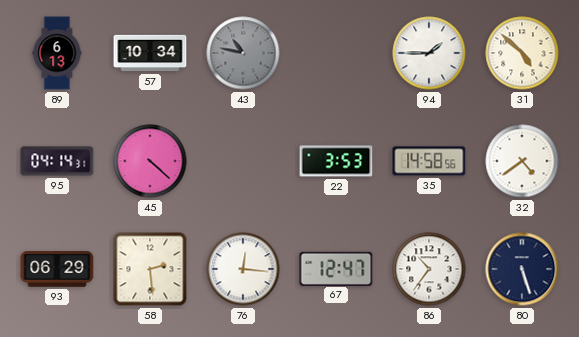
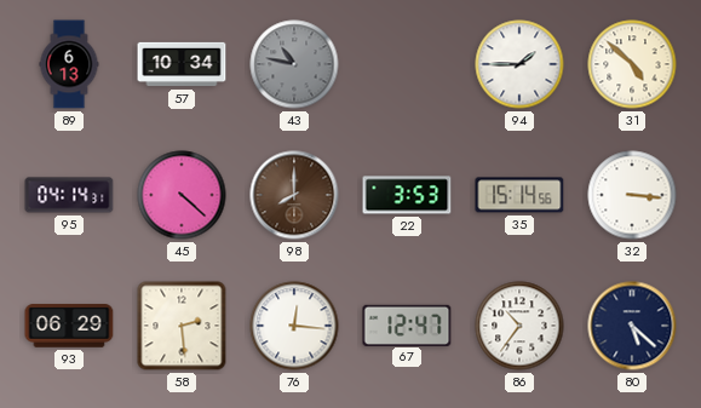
98: none -> 8:00
35: 14:58 -> 15:14
32: 4:39 -> 3:16
80: 5:27 -> 5:22
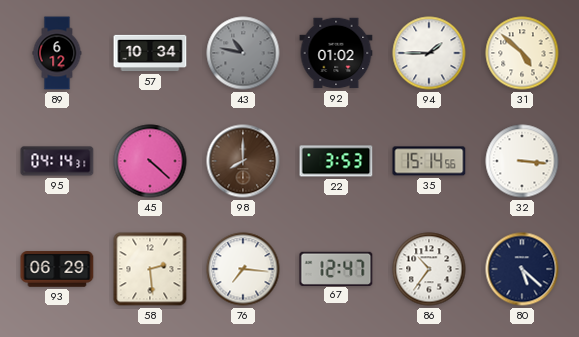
89: 6:13 -> 6:12
92: none -> 01:02
76: 12:16 -> 7:16
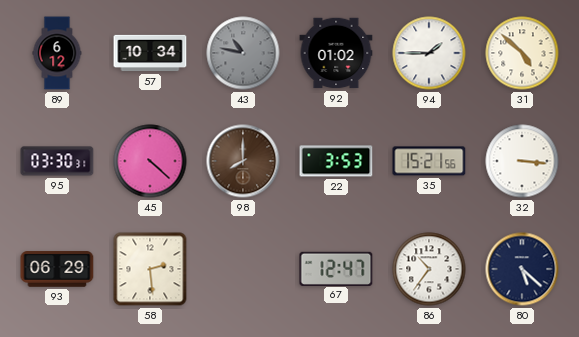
95: 04:14 -> 03:30
35: 15:14 -> 15:21
76: 7:16 -> none
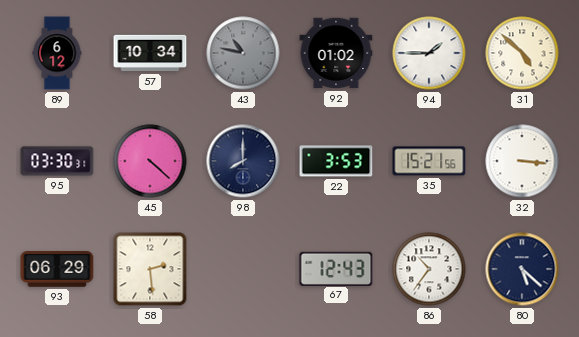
98 dial: brown -> navy
67: 12:47 -> 12:43
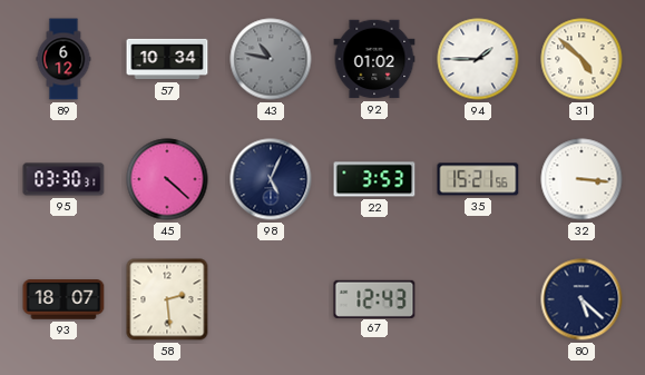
98: 8:00 -> 5:04
93: 06:29 -> 18:07
86: 10:36 -> none
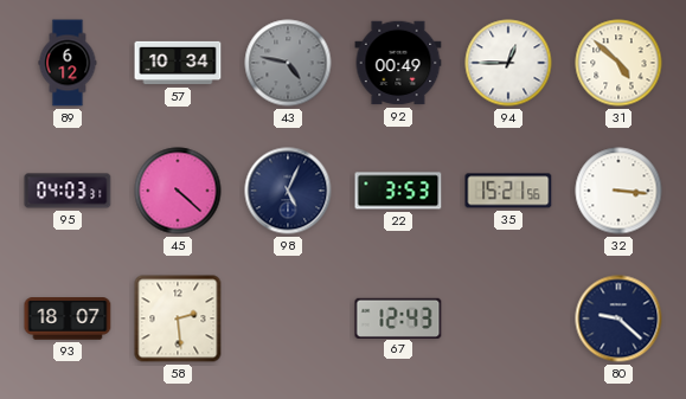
43: 10:47 -> 4:47
92: 01:02 -> 00:49
94: 1:45 -> 12:45
95: 03:30 -> 04:03
80: 5:22 -> 9:22
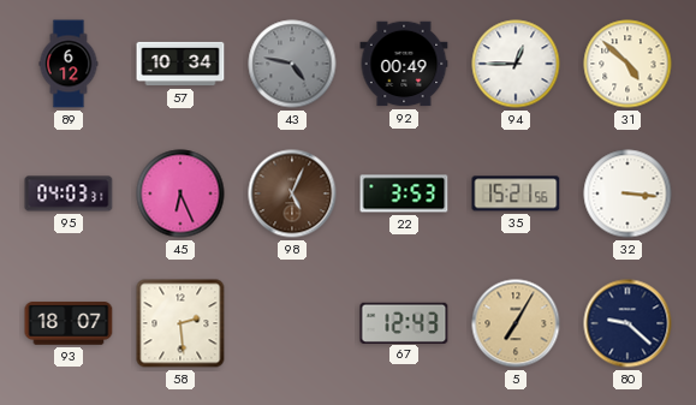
45: 4:22 -> 6:26
98 dial: navy -> brown
5: none -> 7:05
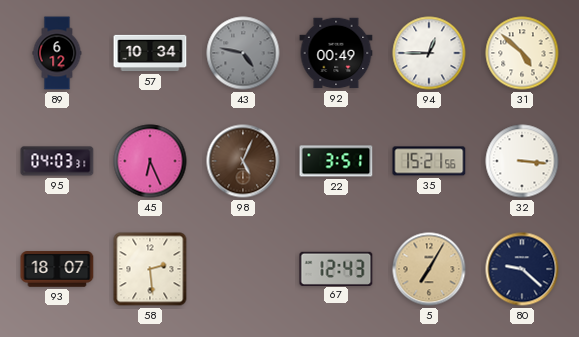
22: 3:53 -> 3:51
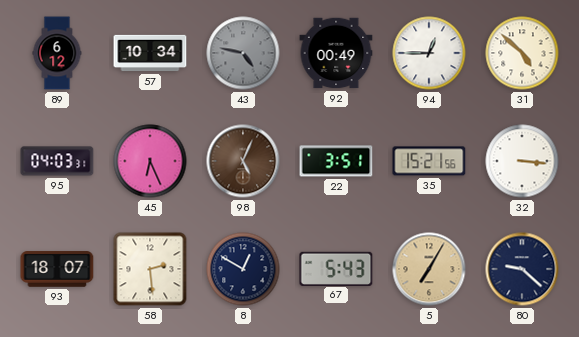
8: none -> 12:50
67: 12:43 -> 5:43
